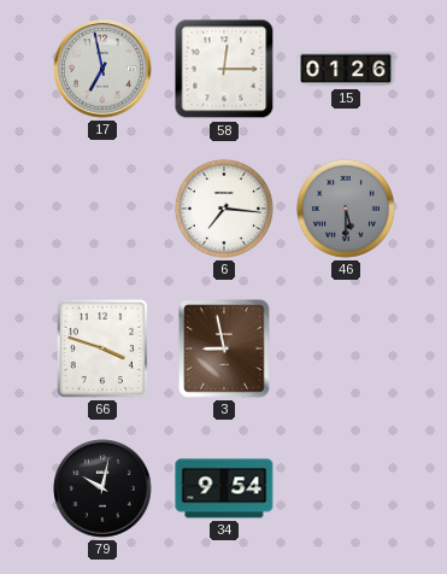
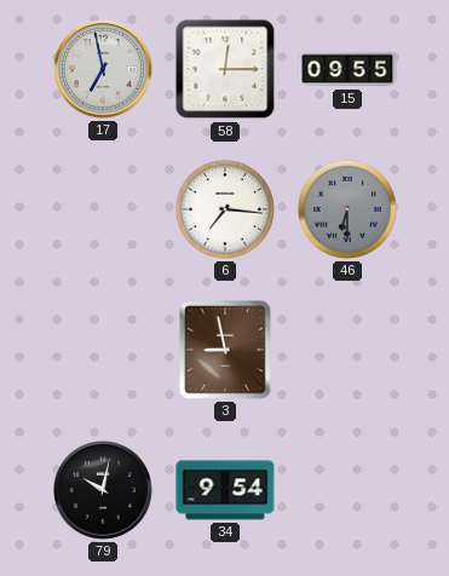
15: 01:26 -> 09:55
46: 5:30 -> 6:30
66: 3:48 -> none
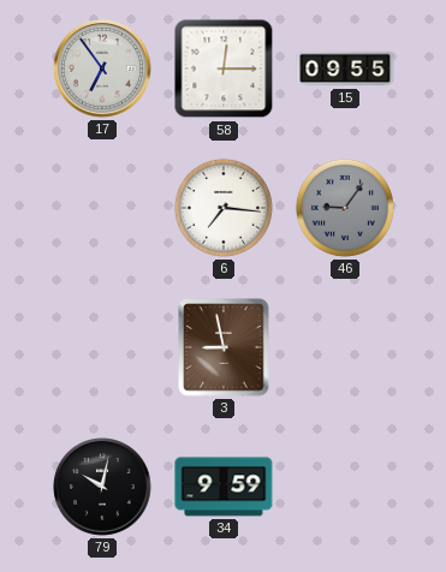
17: 6:58 -> 6:54
46: 6:30 -> 9:06
34: 9:54 -> 9:59
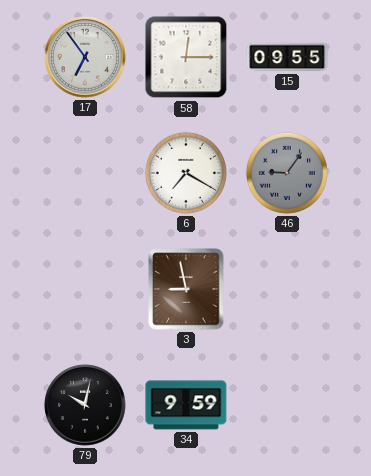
6: 7:16 -> 7:20
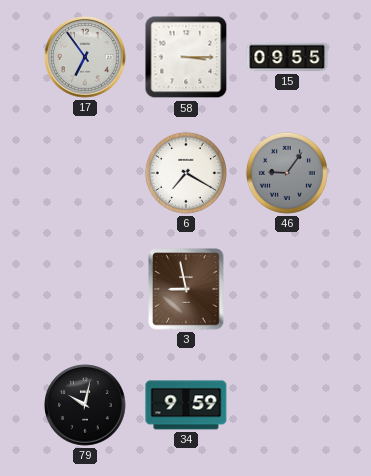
58: 12:15 -> 3:15
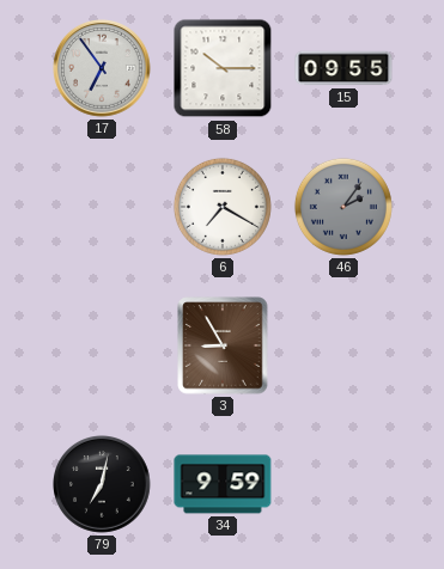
58: 3:15 -> 10:15
46: 9:06 -> 2:06
3: 8:58 -> 8:55
79: 10:02 -> 7:02
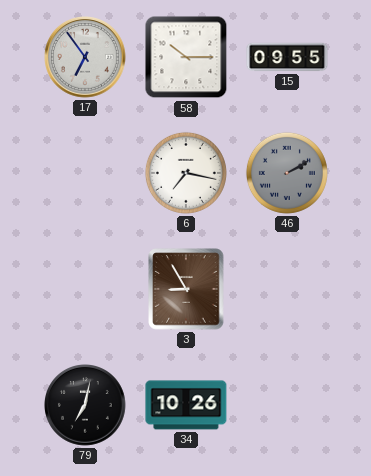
6: 7:20 -> 7:17
46: 2:06 -> 2:10
34: 9:59 -> 10:26
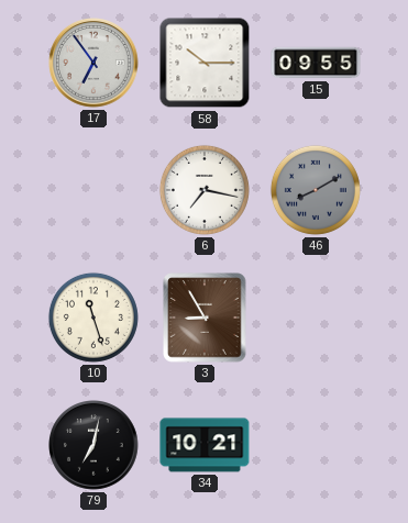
46: 2:10 -> 8:10
10: none -> 11:27
34: 10:26 -> 10:21
